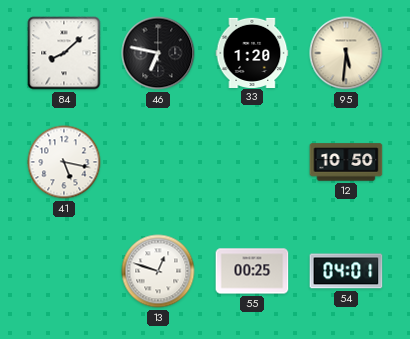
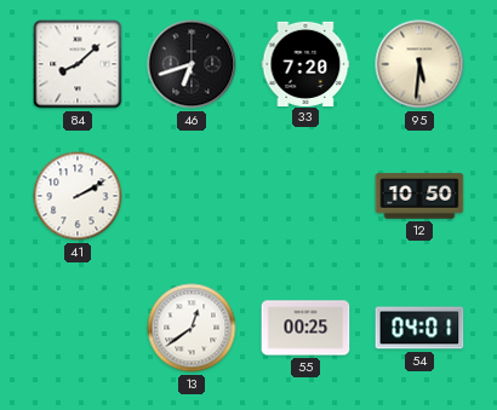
46: 6:47 -> 6:42
33: 1:20 -> 7:20
41: 5:17 -> 2:10
13: 12:48 -> 12:39
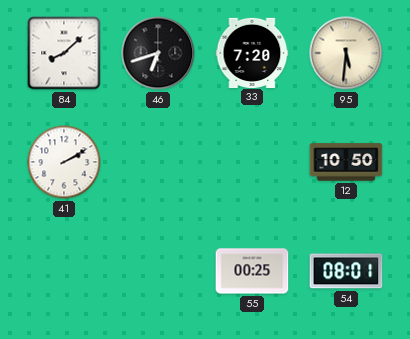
13: 12:39 -> none
54: 04:01 -> 08:01
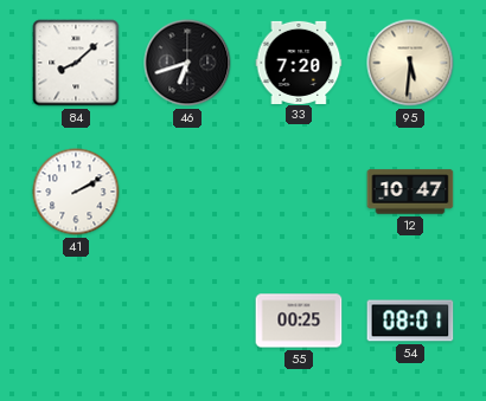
12: 10:50 -> 10:47
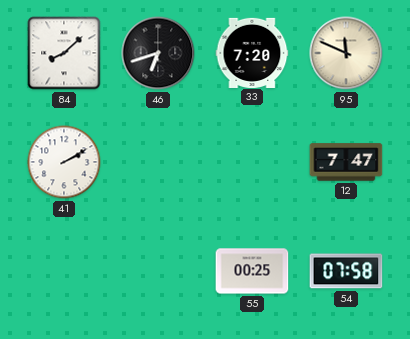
95: 5:31 -> 11:49
12: 10:47 -> 7:47
54: 08:01 -> 07:58
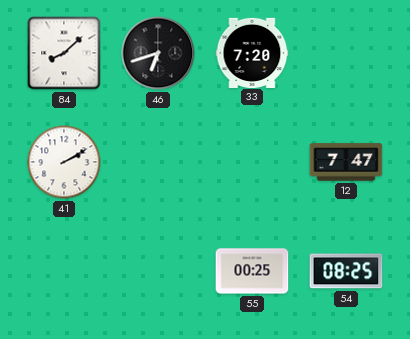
95: 11:49 -> none
54: 07:58 -> 08:25
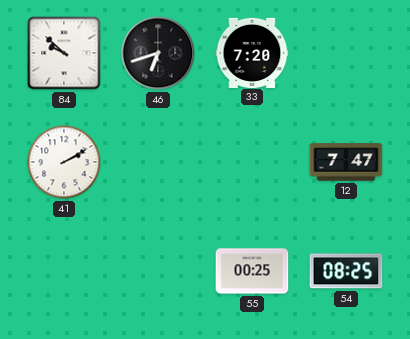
84: 8:08 -> 9:52
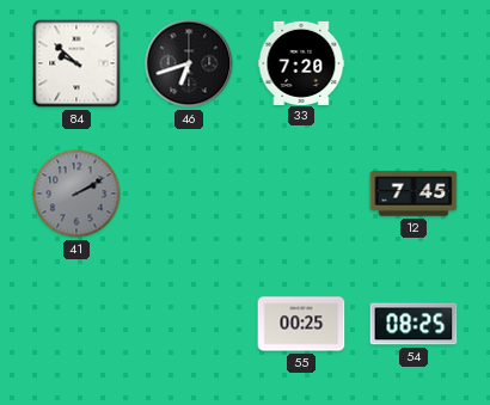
41 dial: white -> grey
12: 7:47 -> 7:45
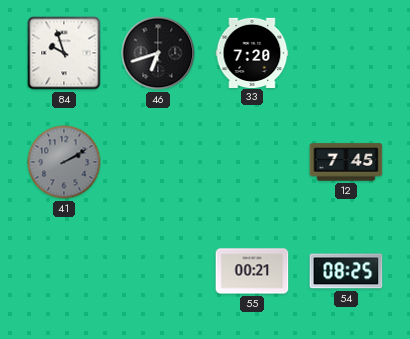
84: 9:52 -> 9:57
55: 00:25 -> 00:21
